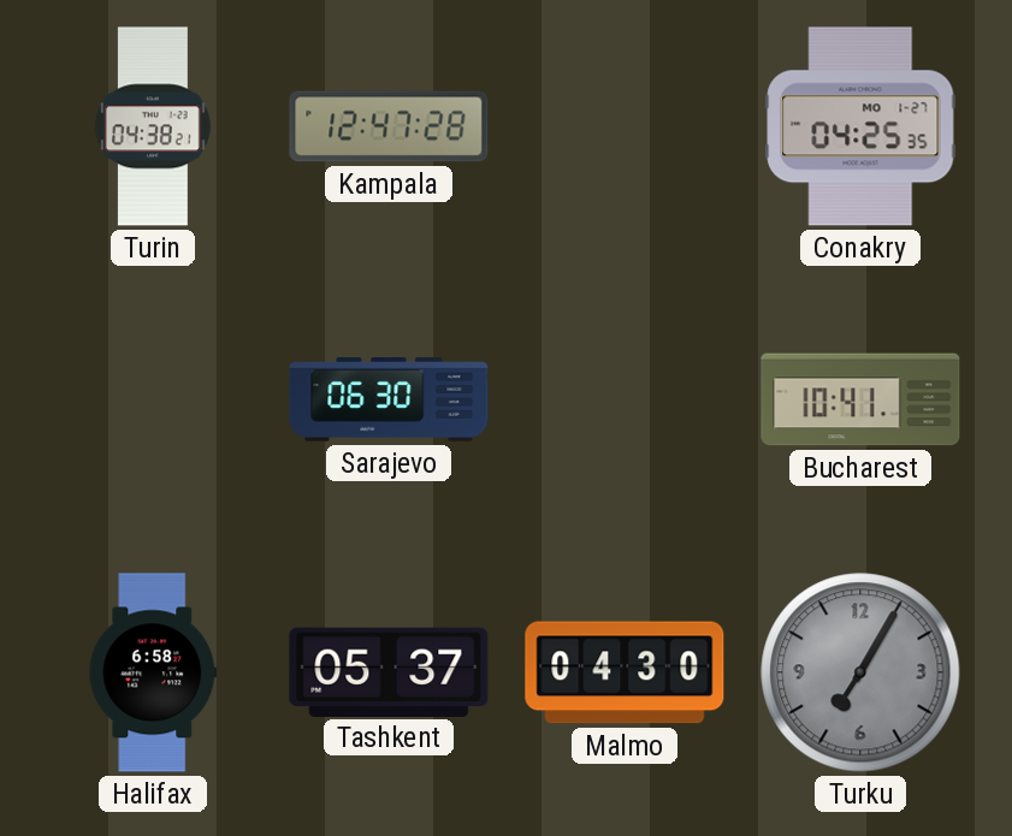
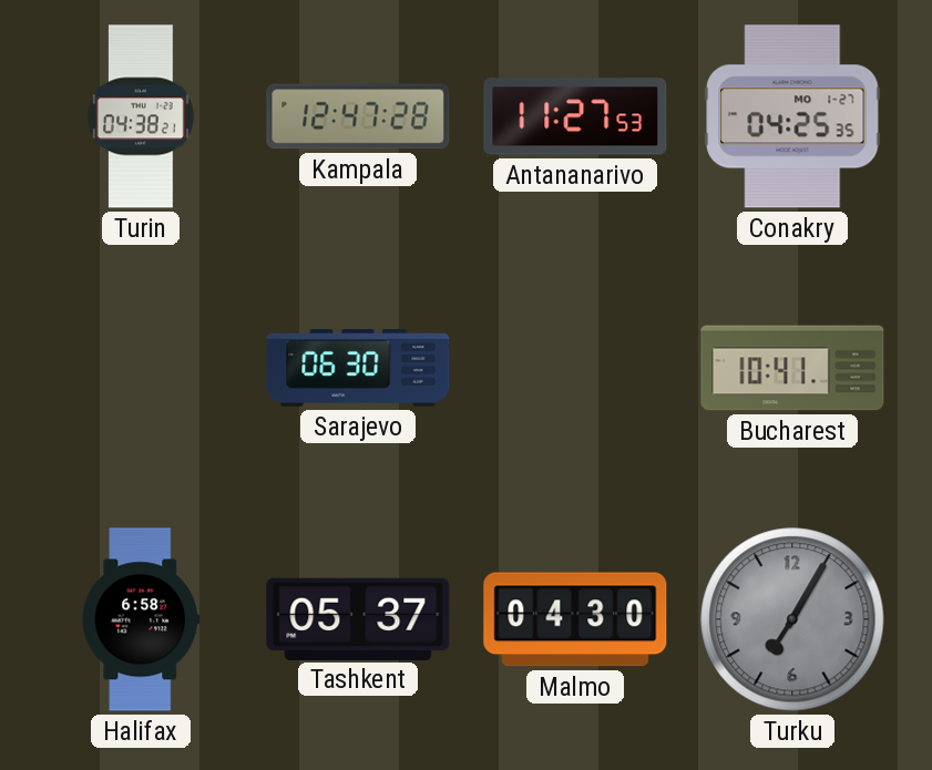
Antananarivo: none -> 11:27
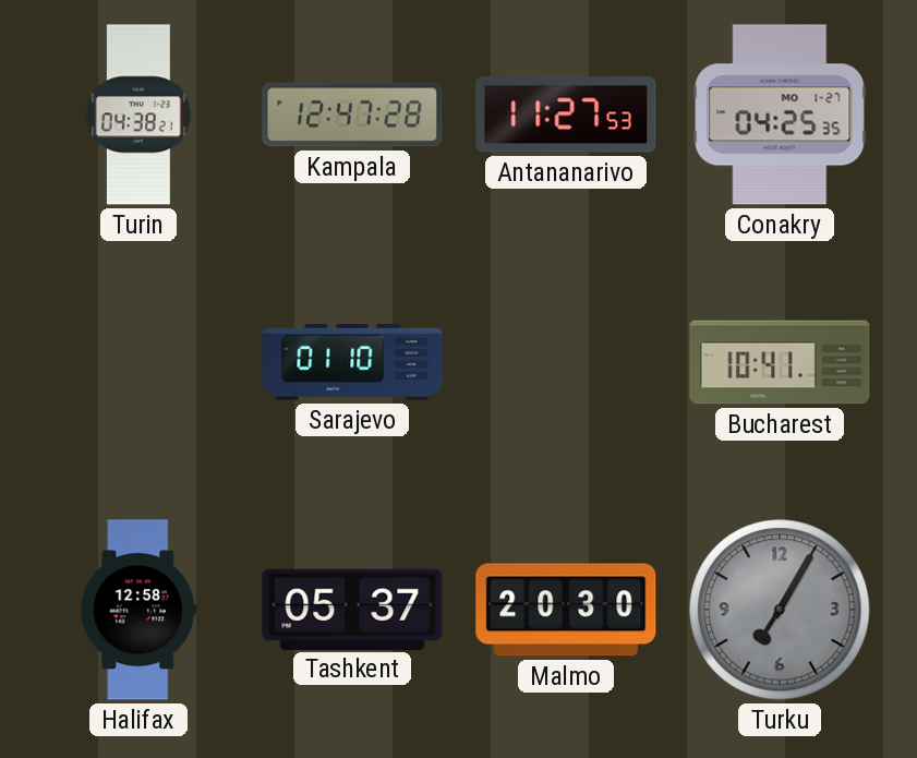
Sarajevo: 06:30 -> 01:10
Halifax: 6:58 -> 12:58
Malmo: 04:30 -> 20:30
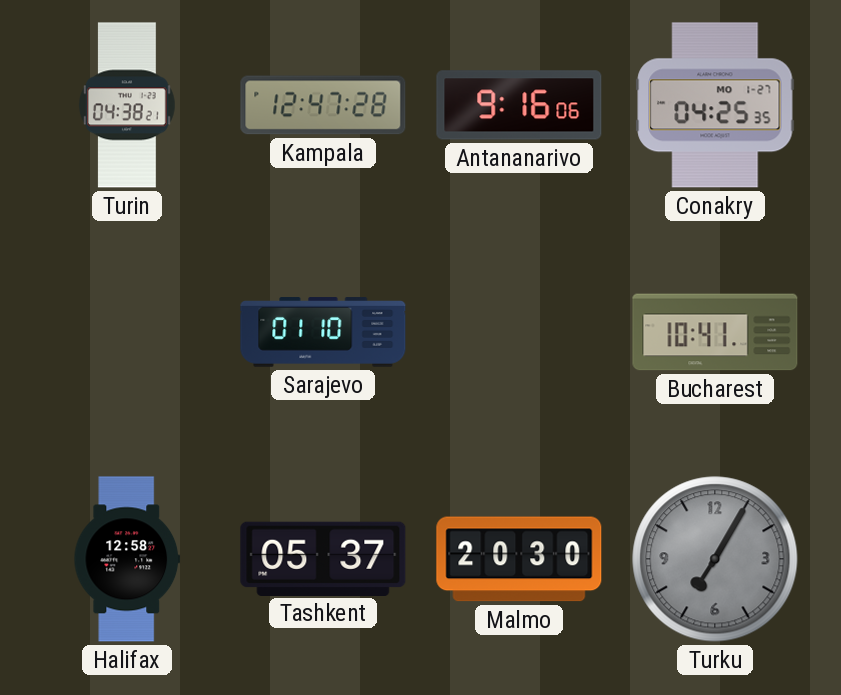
Antananarivo: 11:27 -> 9:16
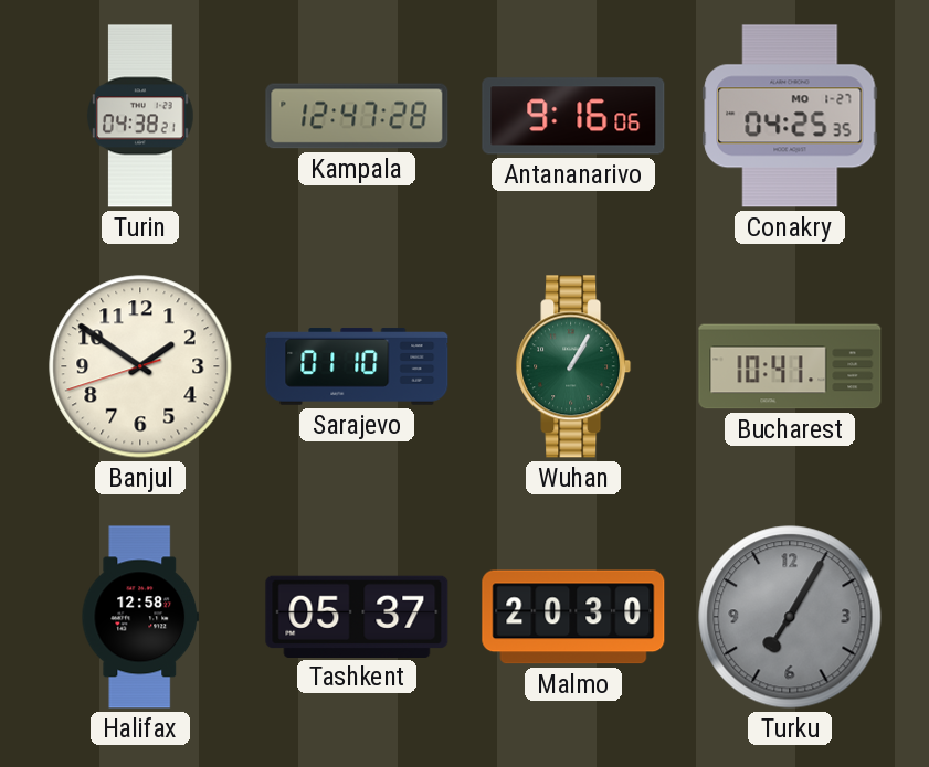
Banjul: none -> 1:50
Wuhan: none -> 1:05
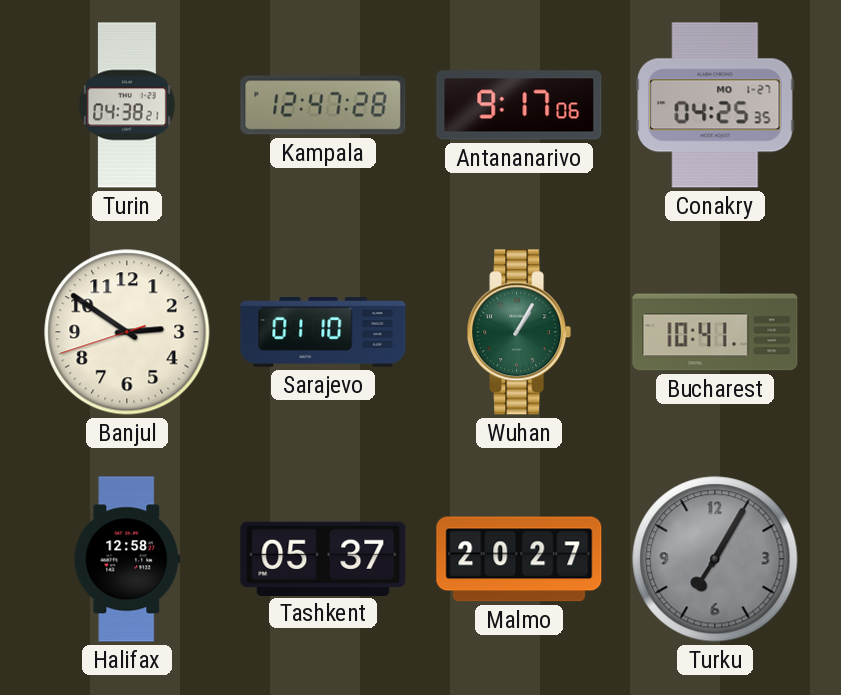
Antananarivo: 9:16 -> 9:17
Banjul: 1:50 -> 2:50
Malmo: 20:30 -> 20:27
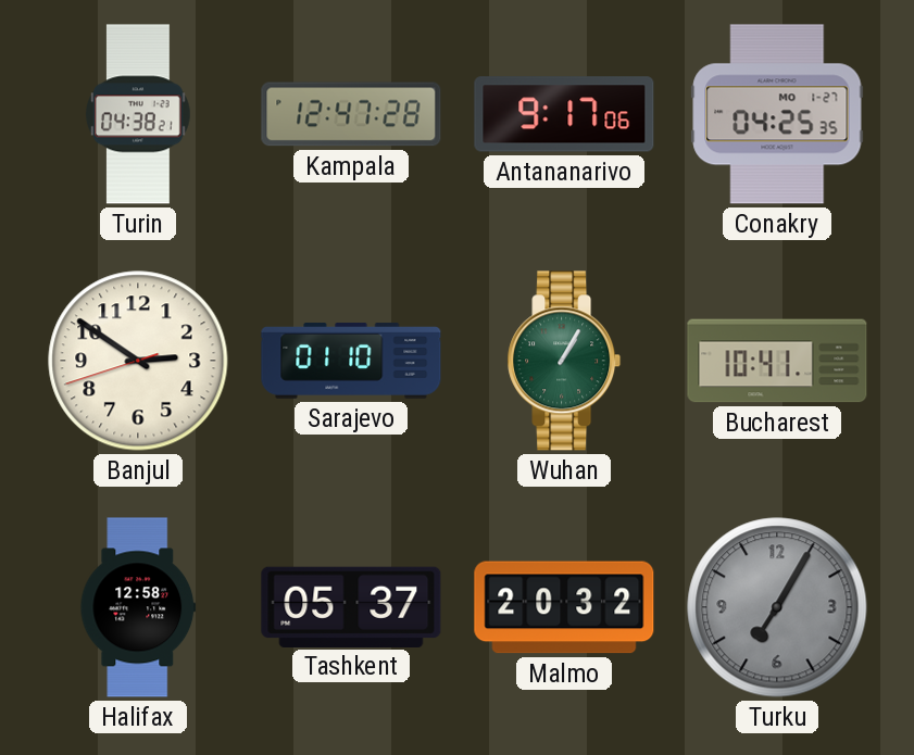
Malmo: 20:27 -> 20:32
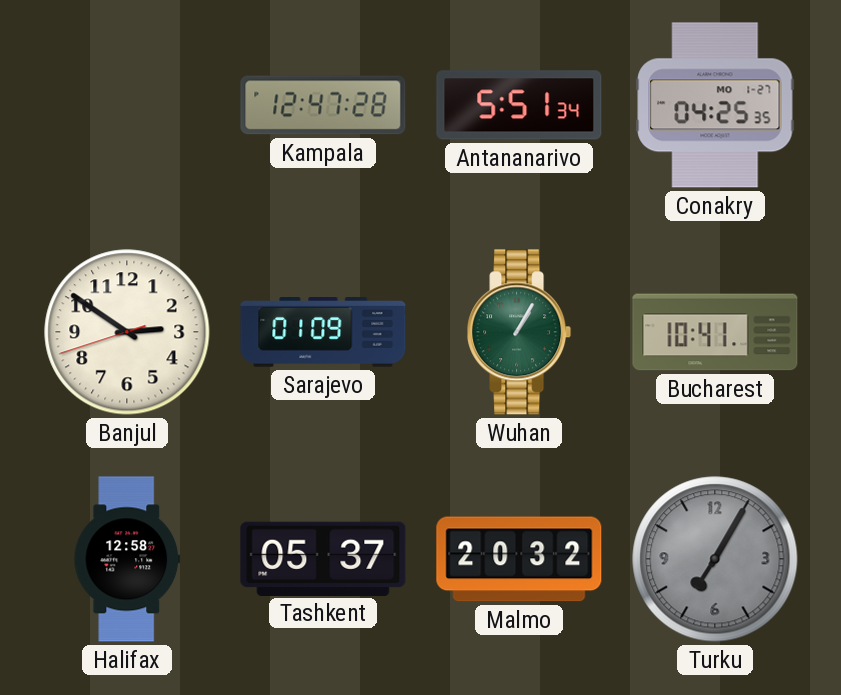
Turin: 04:38 -> none
Antananarivo: 9:17 -> 5:51
Sarajevo: 01:10 -> 01:09
